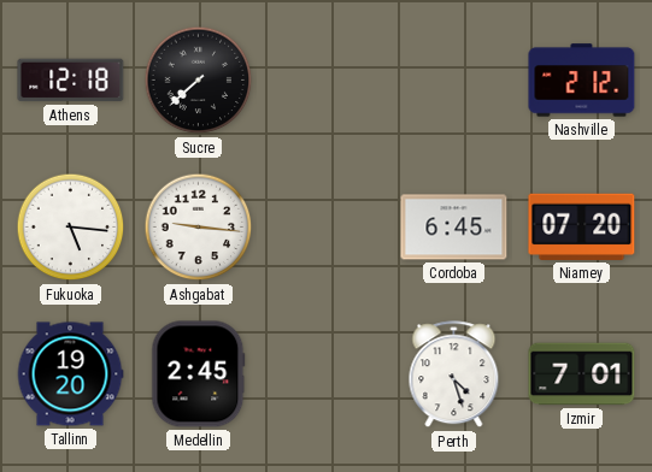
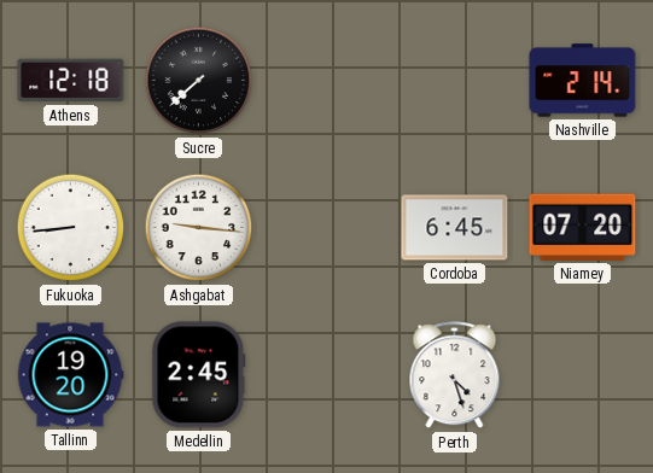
Nashville: 2:12 -> 2:14
Fukuoka: 5:16 -> 8:44
Izmir: 7:01 -> none
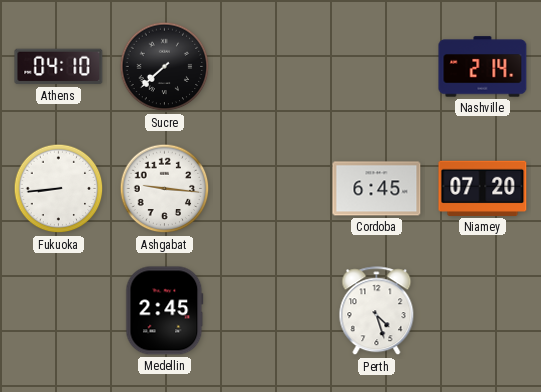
Athens: 12:18 -> 04:10
Tallinn: 19:20 -> none
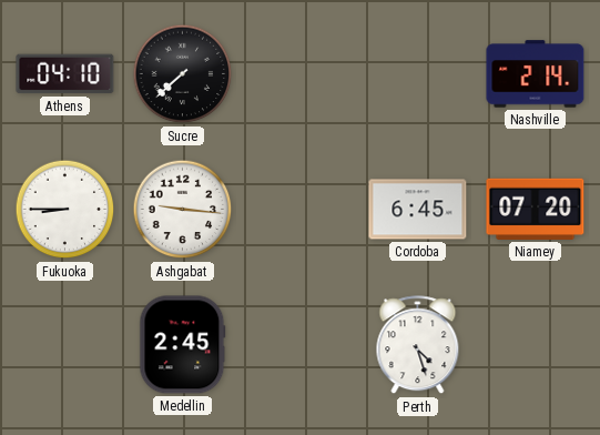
Fukuoka: 8:44 -> 8:45
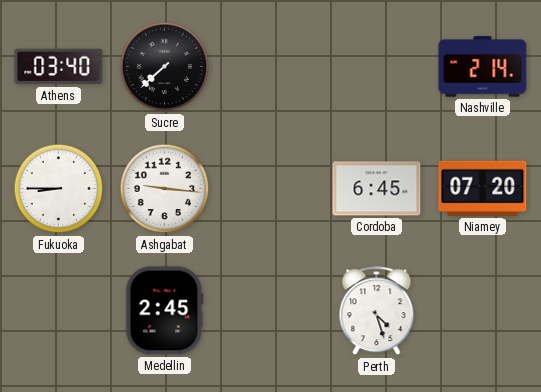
Athens: 04:10 -> 03:40
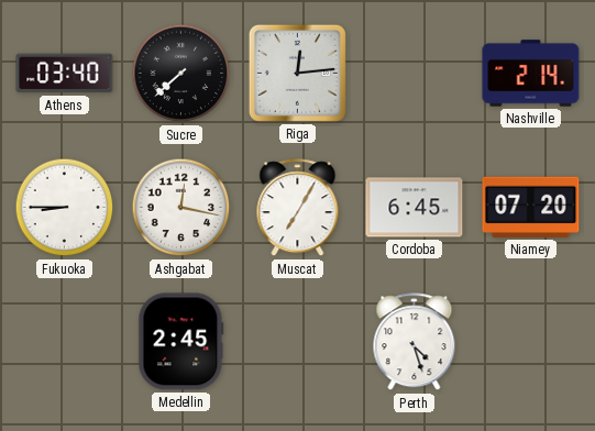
Riga: none -> 12:14
Ashgabat: 9:16 -> 12:17
Muscat: none -> 7:05
